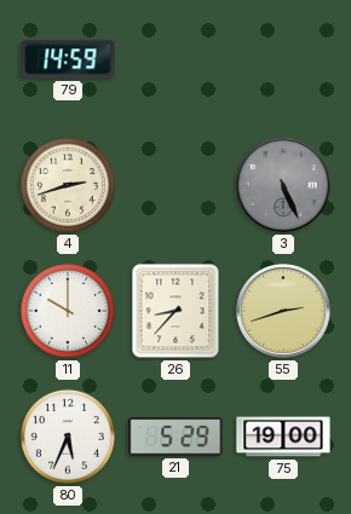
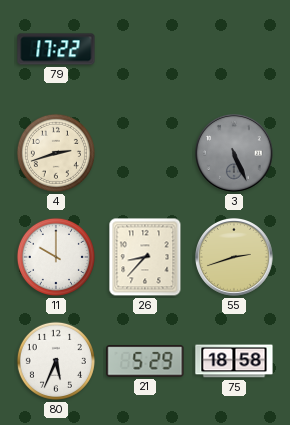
79: 14:59 -> 17:22
75: 19:00 -> 18:58
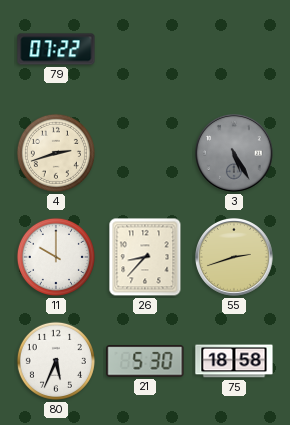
79: 17:22 -> 07:22
3: 5:26 -> 5:25
21: 5:29 -> 5:30
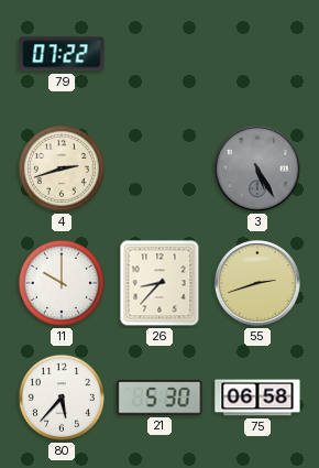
80: 5:34 -> 5:37
75: 18:58 -> 06:58
